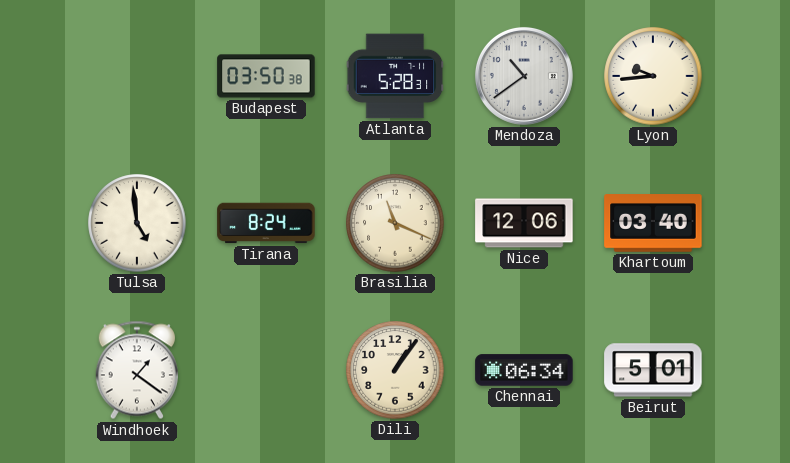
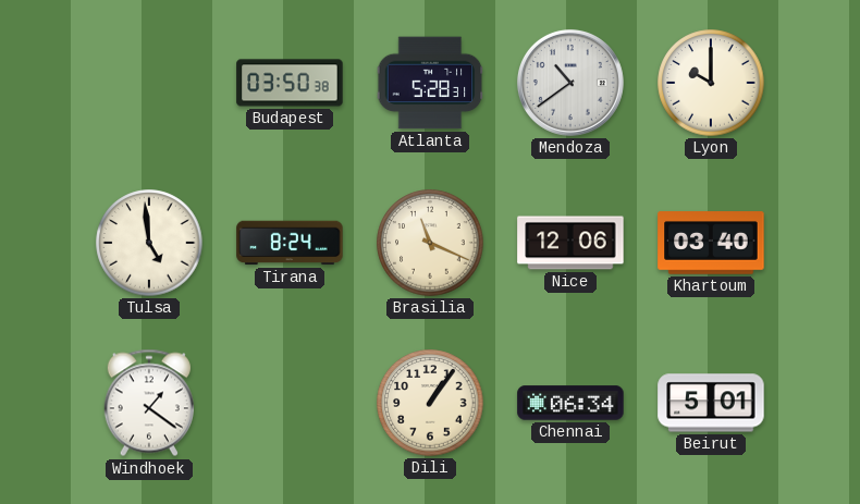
Lyon: 9:44 -> 10:00
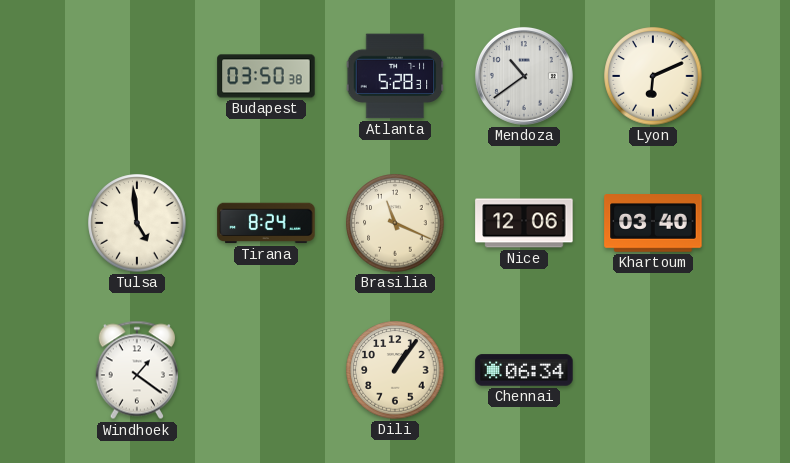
Lyon: 10:00 -> 6:11
Beirut: 5:01 -> none
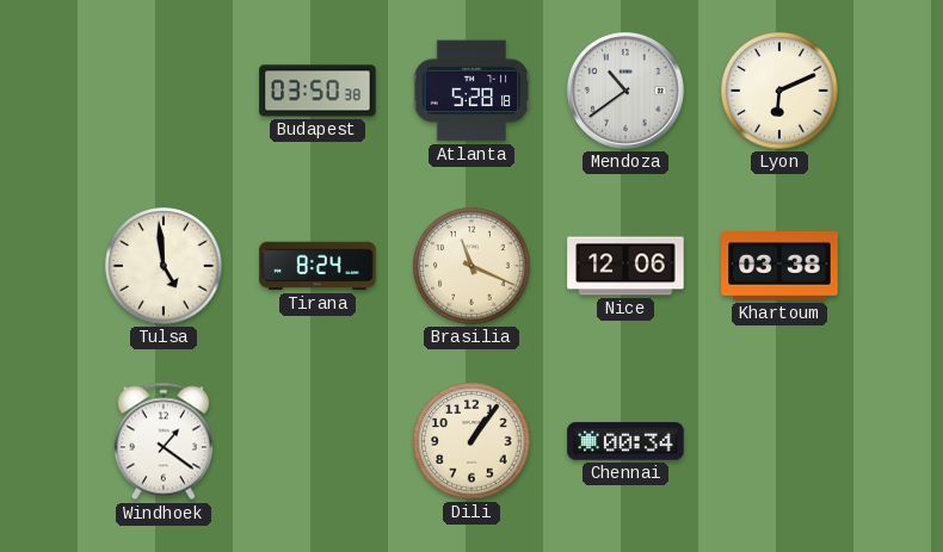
Atlanta: 5:28:31 -> 5:28:18
Khartoum: 03:40 -> 03:38
Chennai: 06:34 -> 00:34
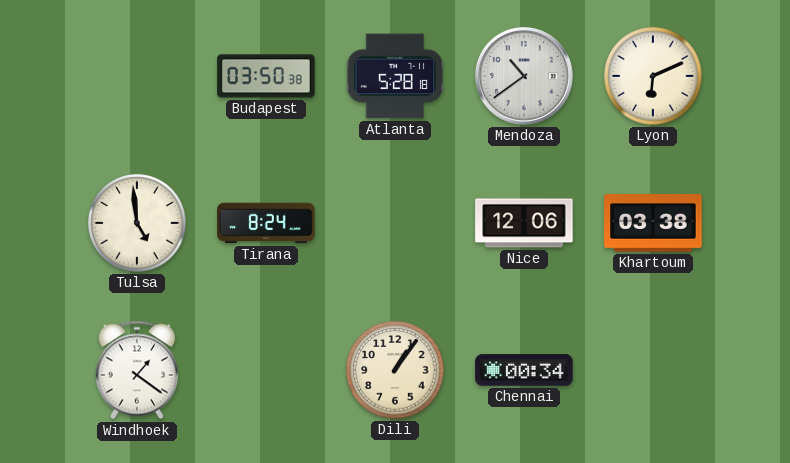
Brasilia: 11:19 -> none
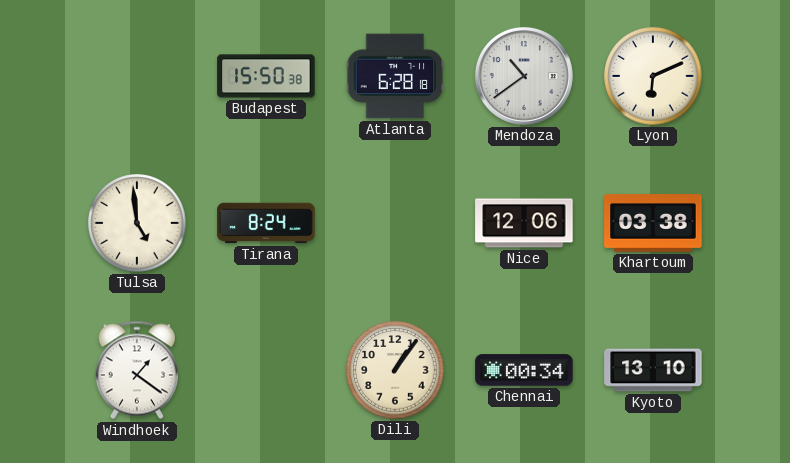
Budapest: 03:50 -> 15:50
Atlanta: 5:28 -> 6:28
Kyoto: none -> 13:10
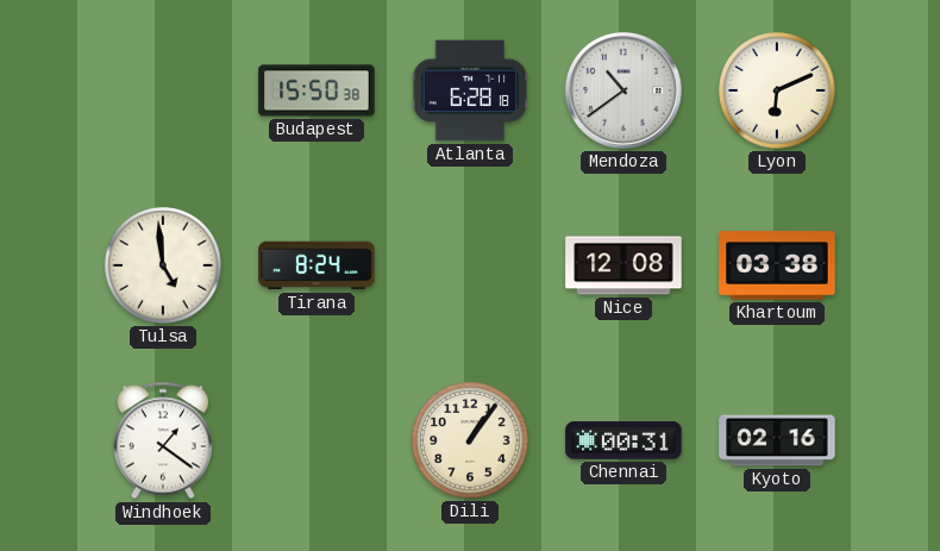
Nice: 12:06 -> 12:08
Chennai: 00:34 -> 00:31
Kyoto: 13:10 -> 02:16
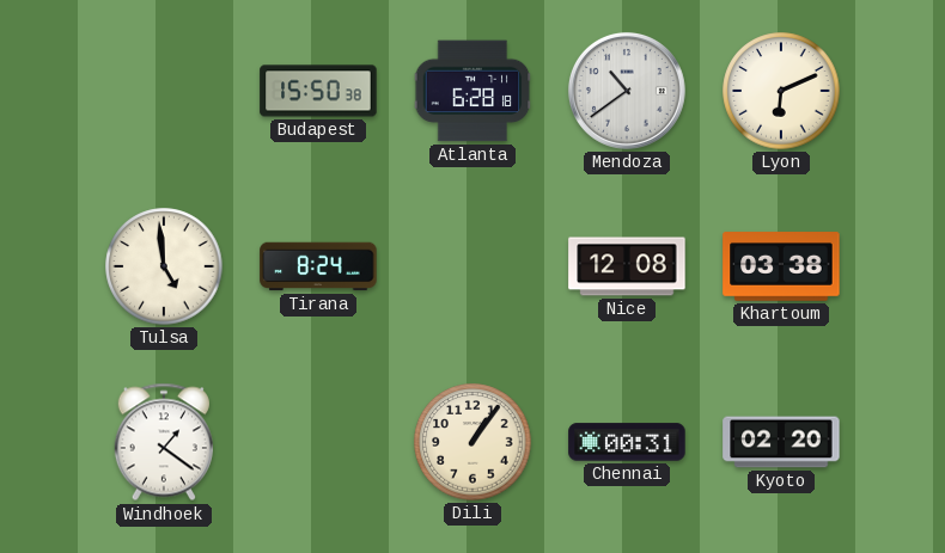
Kyoto: 02:16 -> 02:20
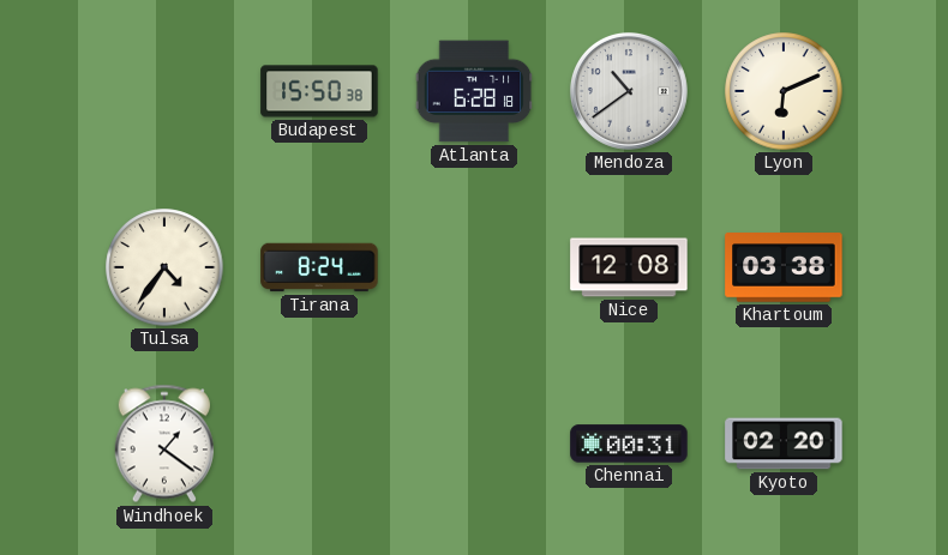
Tulsa: 4:59 -> 4:36
Dili: 1:06 -> none
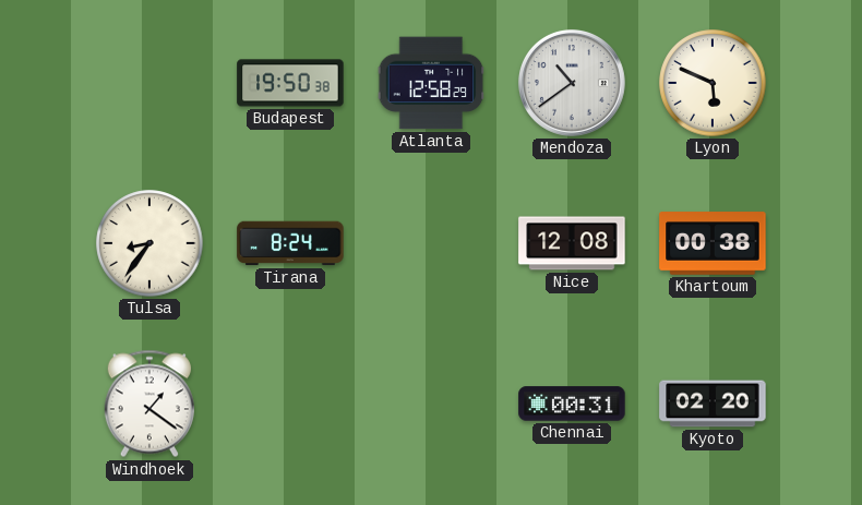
Budapest: 15:50 -> 19:50
Atlanta: 6:28 -> 12:58
Lyon: 6:11 -> 5:49
Tulsa: 4:36 -> 8:36
Khartoum: 03:38 -> 00:38
